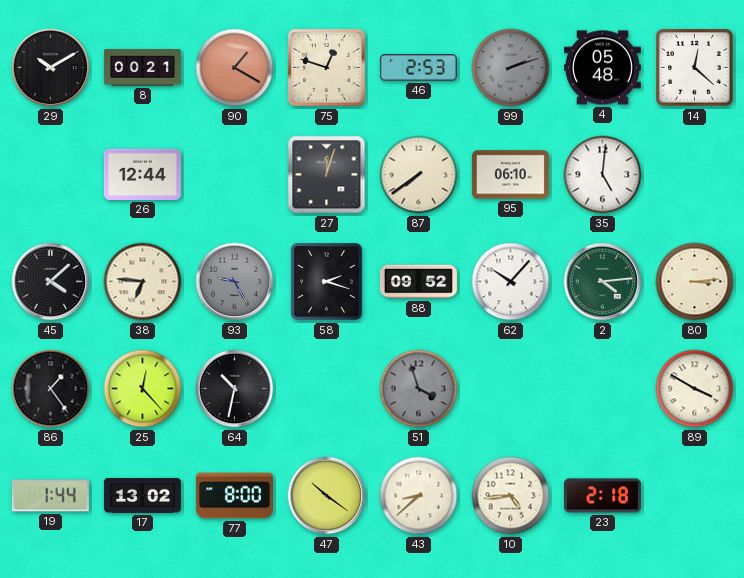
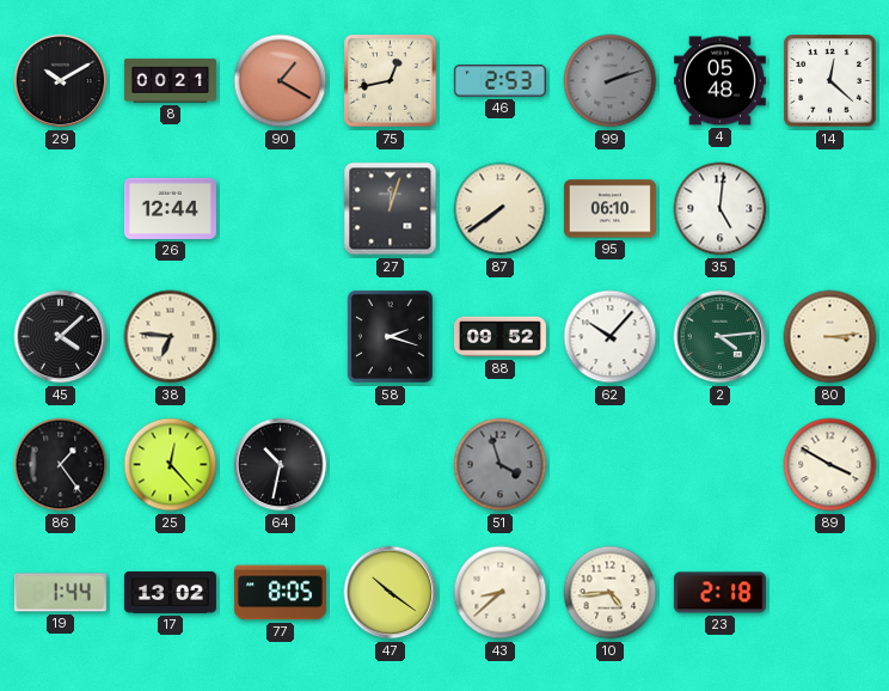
75: 12:48 -> 12:43
93: 9:25 -> none
77: 8:00 -> 8:05
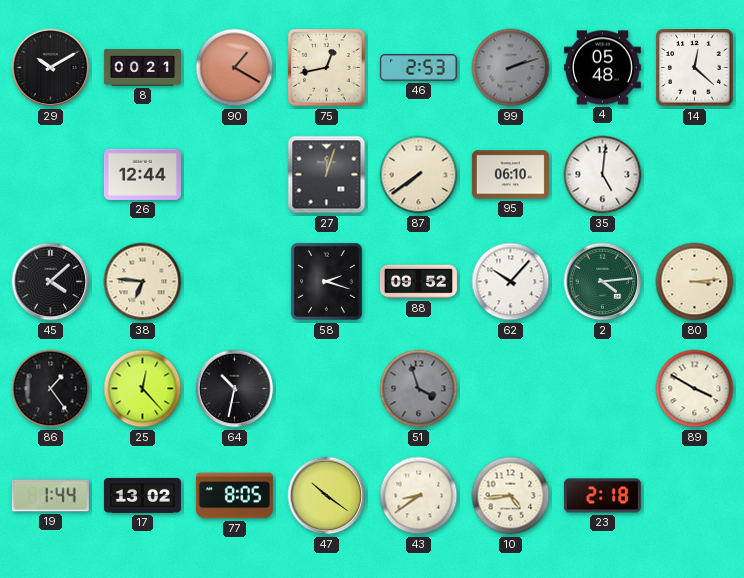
43: 8:38 -> 8:39
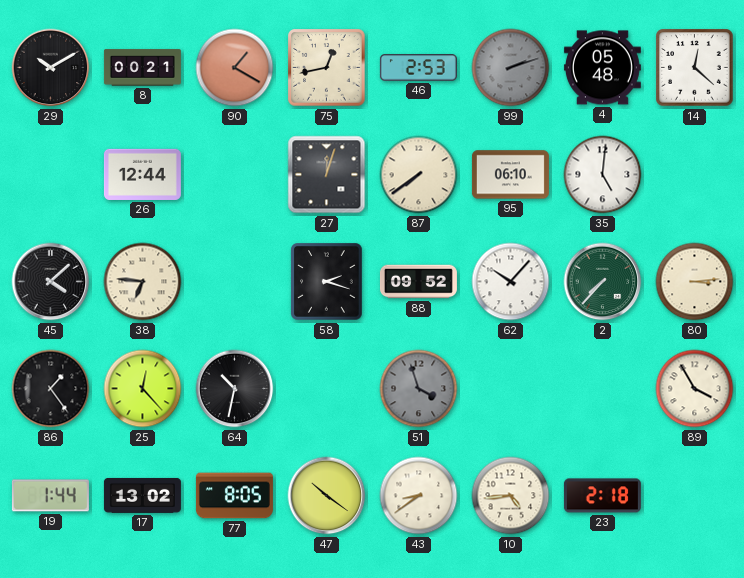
2: 4:14 -> 7:37
89: 3:50 -> 3:55
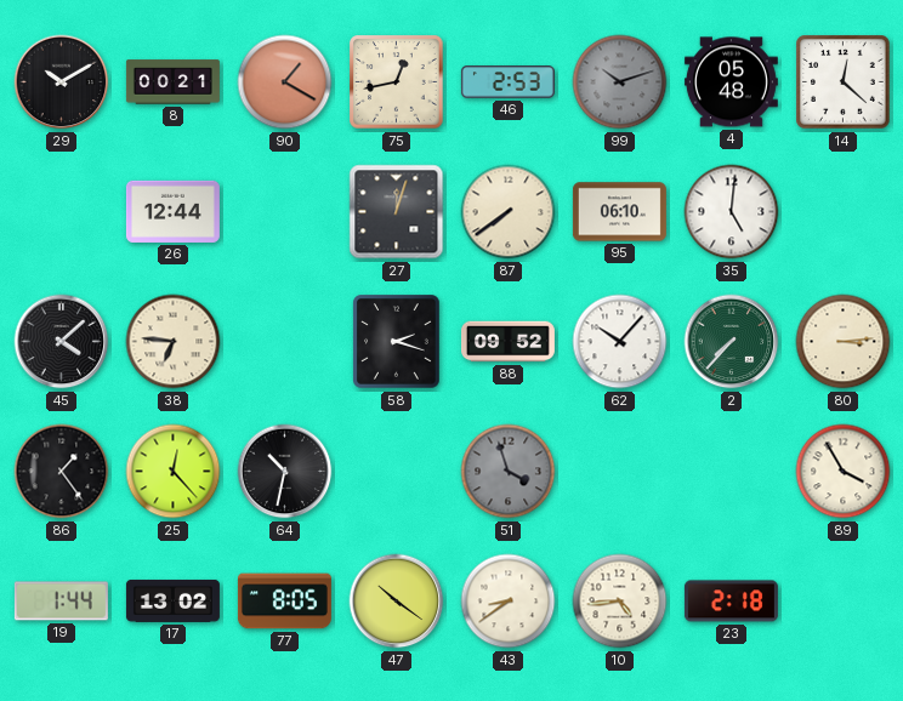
99: 2:12 -> 10:12
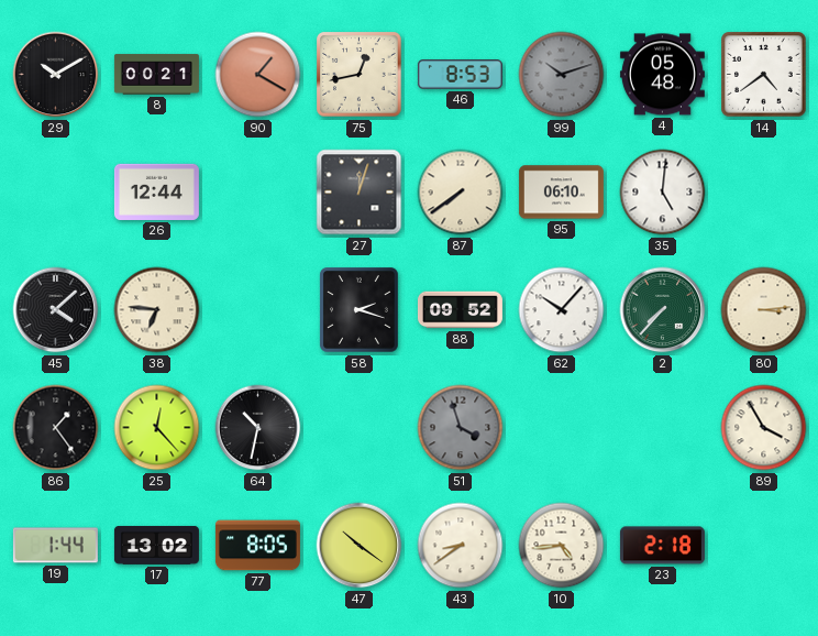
46: 2:53 -> 8:53
14: 12:22 -> 4:39
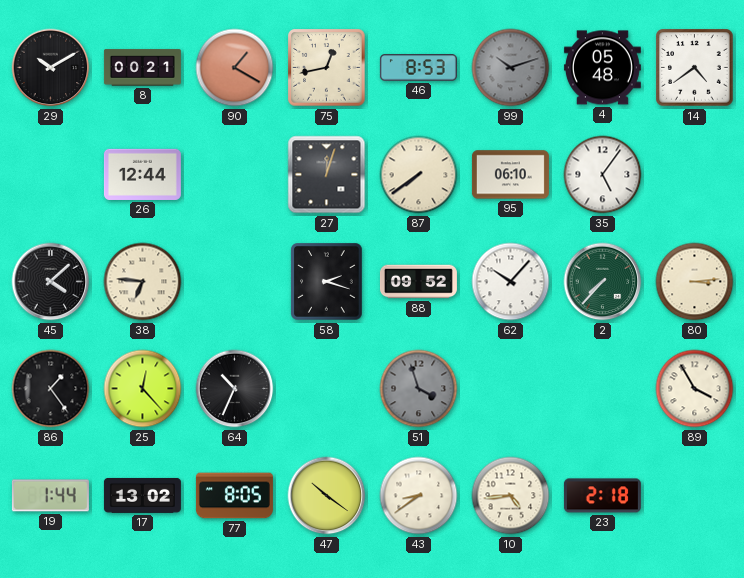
35: 5:01 -> 5:06
64: 10:32 -> 10:34
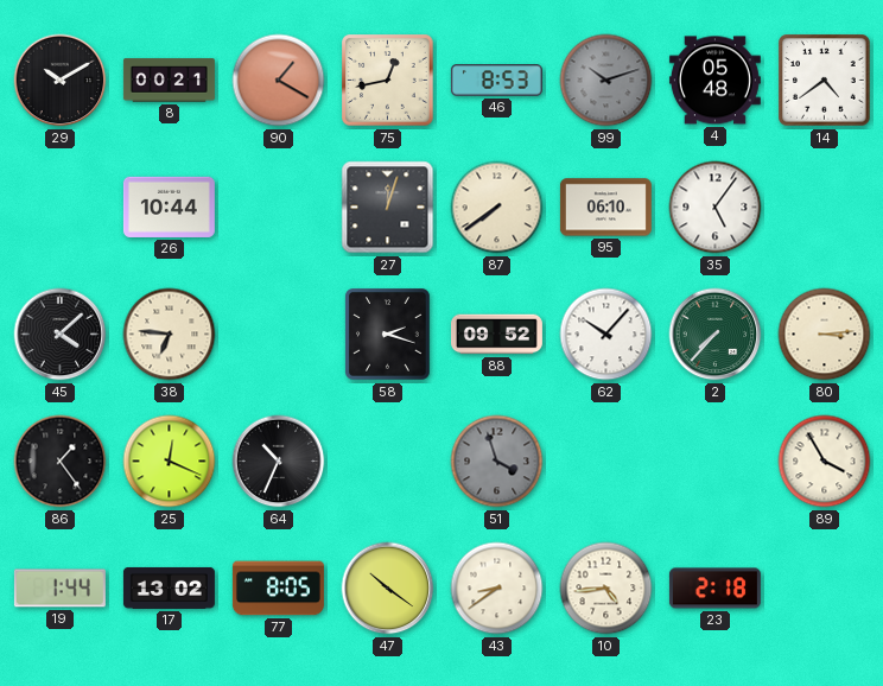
26: 12:44 -> 10:44
25: 12:23 -> 12:19
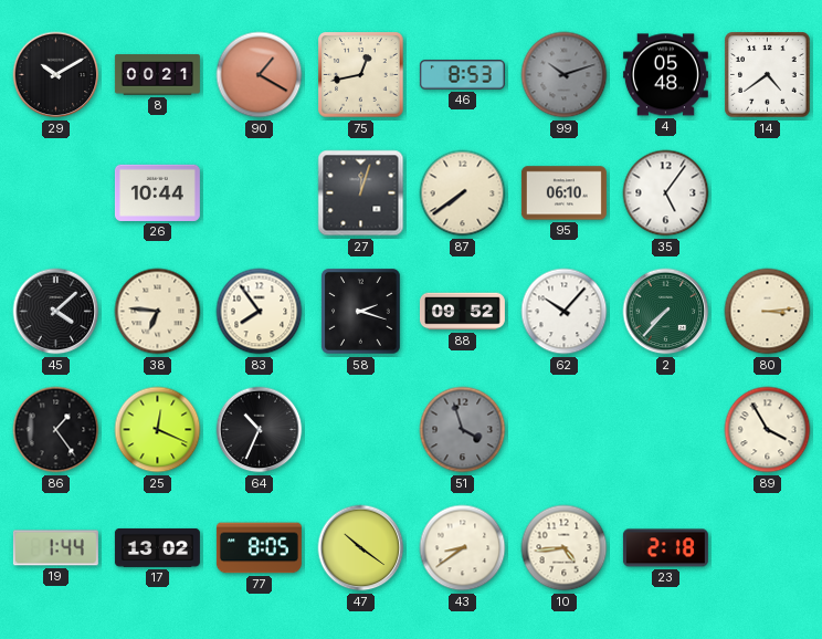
83: none -> 7:54
